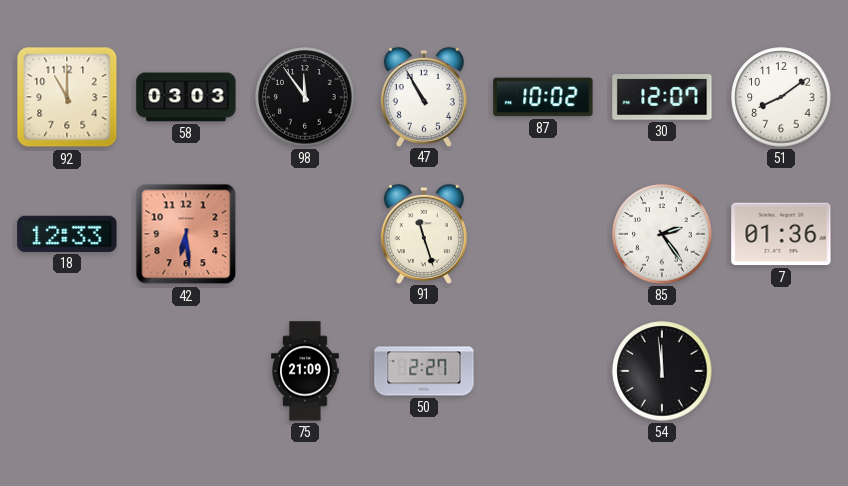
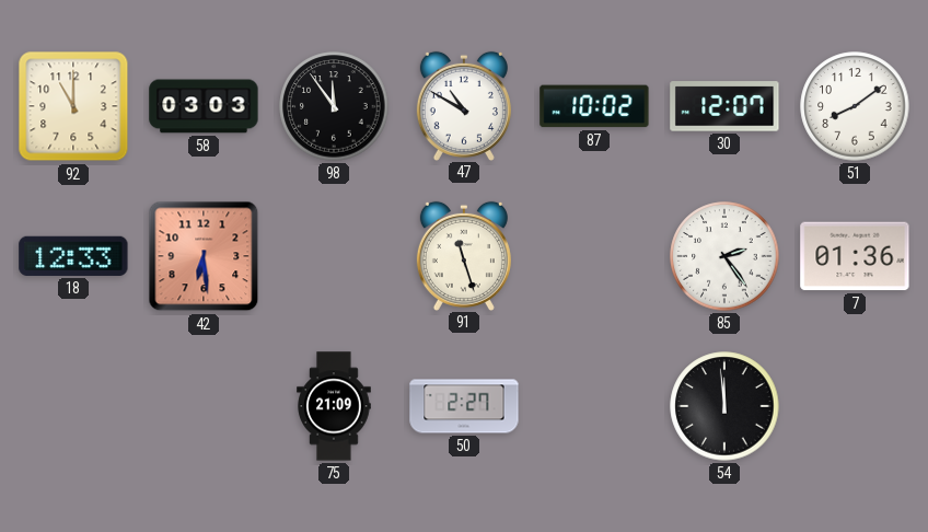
47: 10:55 -> 10:50
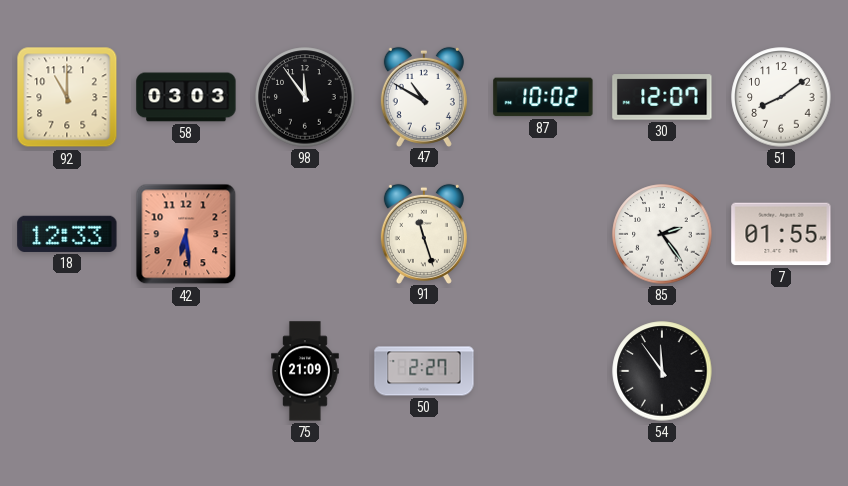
7: 01:36 -> 01:55
54: 11:59 -> 11:54
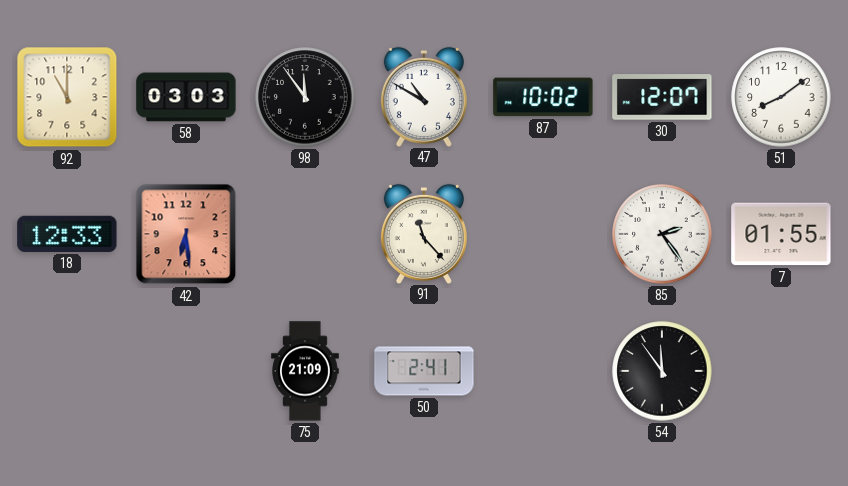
91: 11:27 -> 11:23
50: 2:27 -> 2:41
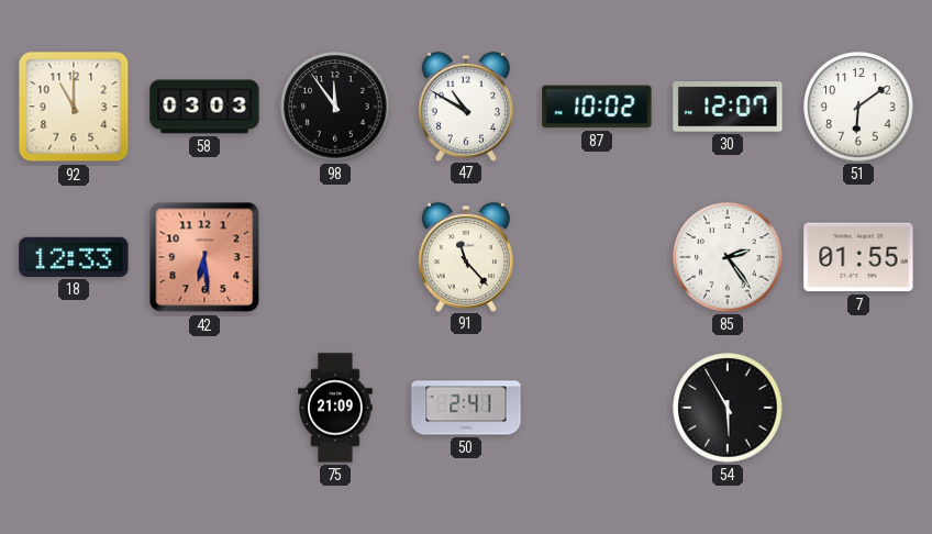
51: 8:09 -> 6:09
54: 11:54 -> 5:55
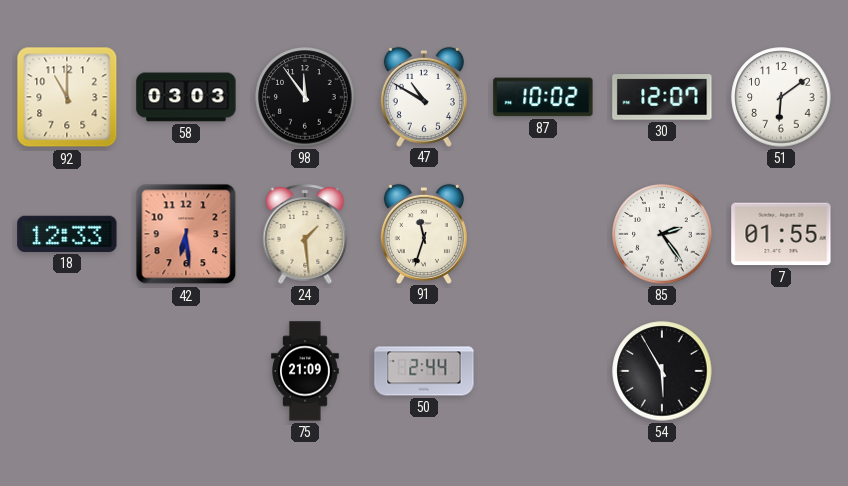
24: none -> 1:29
91: 11:23 -> 11:33
50: 2:41 -> 2:44
